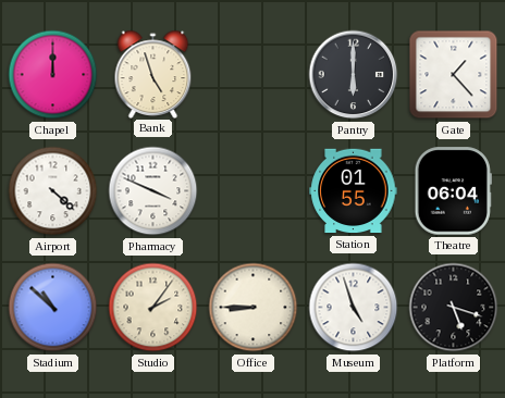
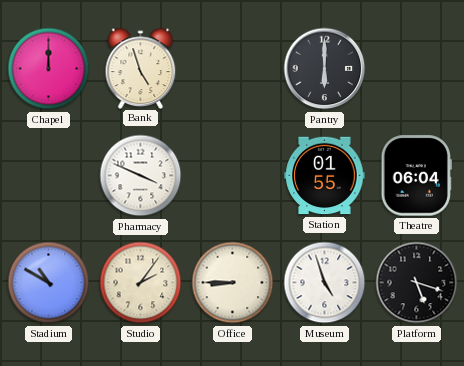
Gate: 1:23 -> none
Airport: 4:22 -> none
Stadium: 10:52 -> 10:50
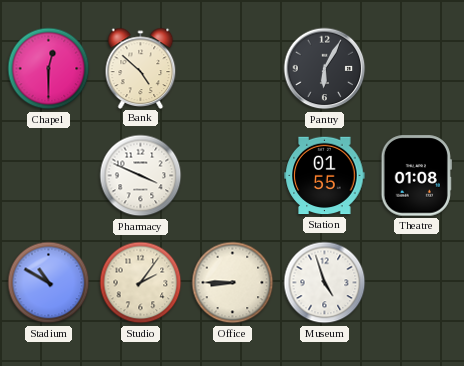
Chapel: 12:00 -> 12:30
Bank: 4:57 -> 4:52
Pantry: 6:00 -> 6:05
Theatre: 06:04 -> 01:08
Platform: 5:18 -> none
